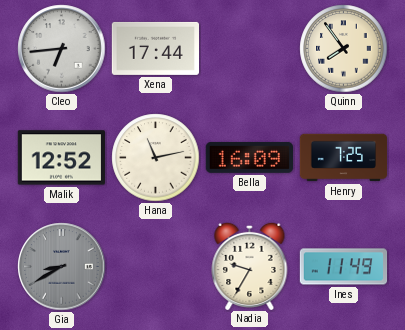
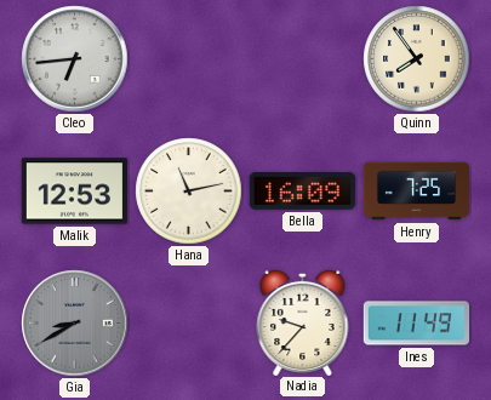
Xena: 17:44 -> none
Malik: 12:52 -> 12:53
Nadia: 9:35 -> 9:37
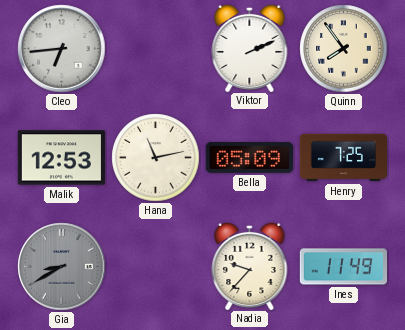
Viktor: none -> 2:11
Bella: 16:09 -> 05:09
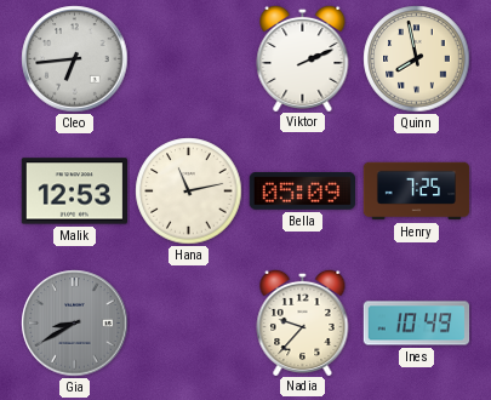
Quinn: 7:54 -> 7:58
Ines: 11:49 -> 10:49
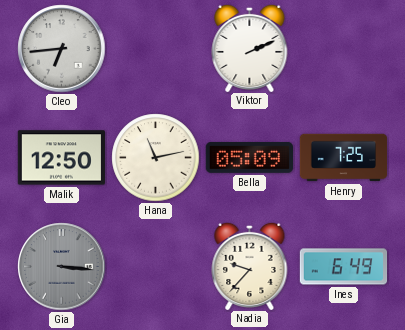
Quinn: 7:58 -> none
Malik: 12:53 -> 12:50
Gia: 8:40 -> 3:16
Ines: 10:49 -> 6:49
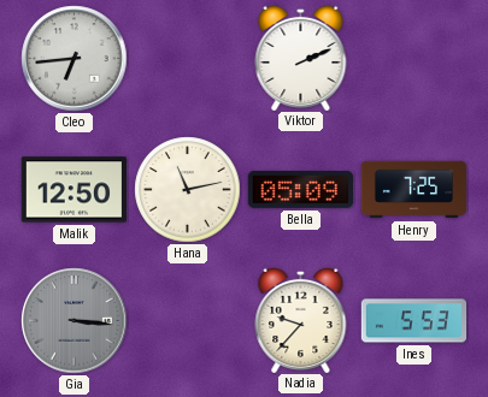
Ines: 6:49 -> 5:53
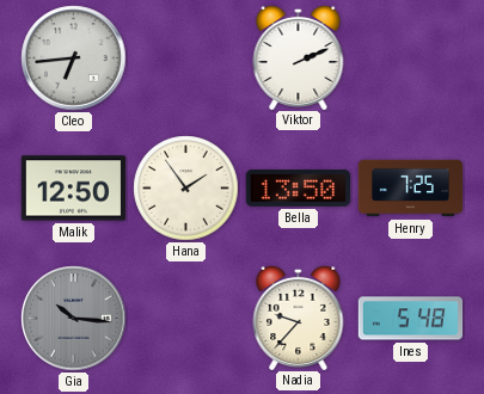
Hana: 11:13 -> 1:54
Bella: 05:09 -> 13:50
Gia: 3:16 -> 10:16
Ines: 5:53 -> 5:48
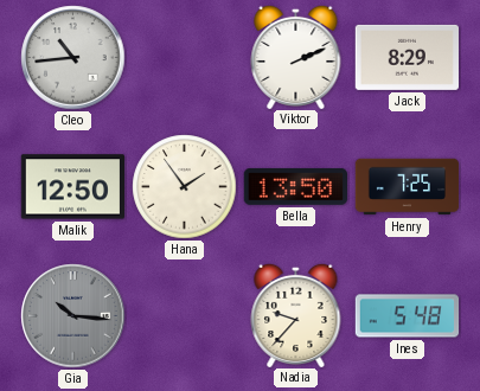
Cleo: 6:44 -> 10:44
Jack: none -> 8:29
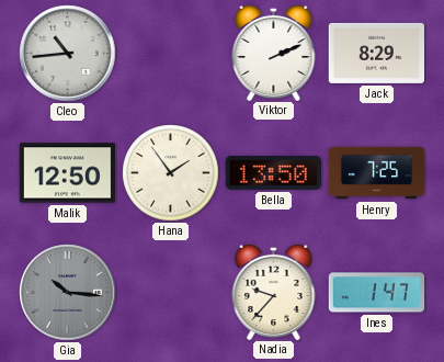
Ines: 5:48 -> 1:47
